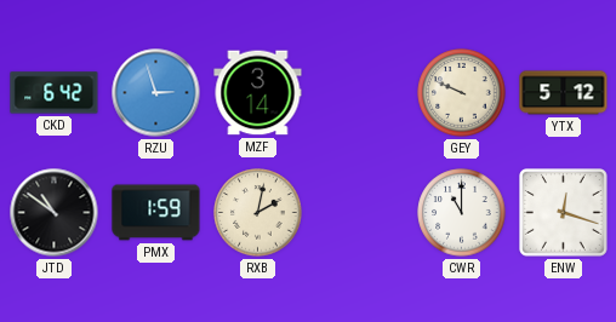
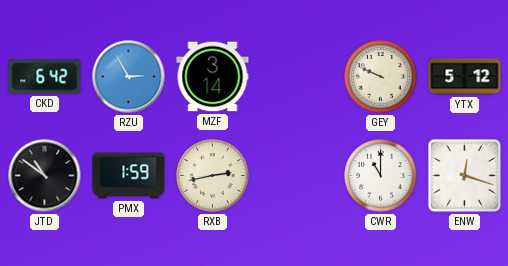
RZU: 2:57 -> 2:55
RXB: 2:02 -> 2:43
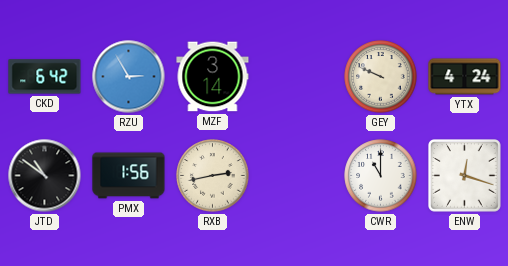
YTX: 5:12 -> 4:24
PMX: 1:59 -> 1:56
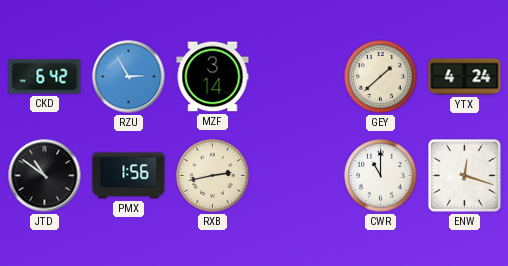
GEY: 9:49 -> 1:38
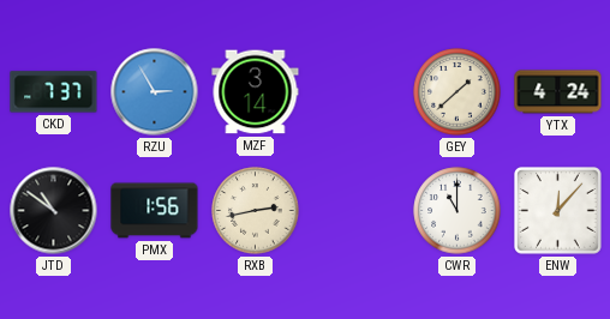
CKD: 6:42 -> 7:37
ENW: 12:18 -> 12:07
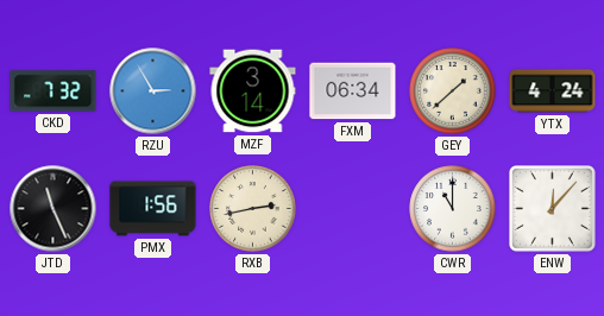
CKD: 7:37 -> 7:32
FXM: none -> 06:34
JTD: 10:51 -> 11:26
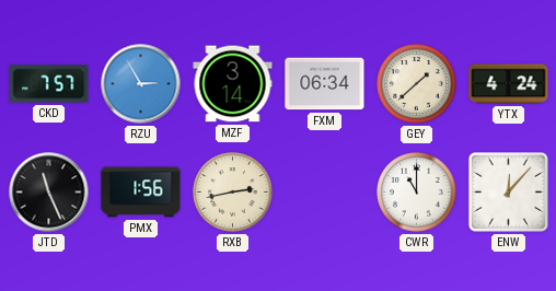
CKD: 7:32 -> 7:57
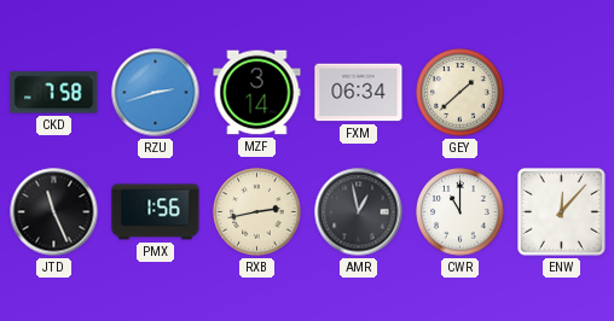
CKD: 7:57 -> 7:58
RZU: 2:55 -> 2:42
YTX: 4:24 -> none
AMR: none -> 12:58
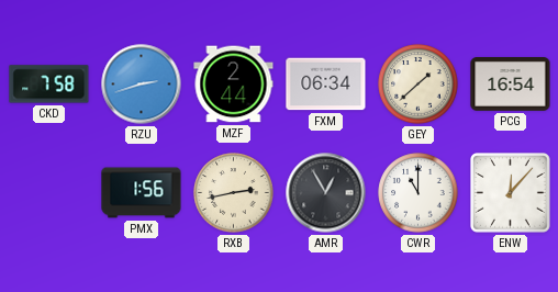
MZF: 3:14 -> 2:44
PCG: none -> 16:54
JTD: 11:26 -> none
AMR: 12:58 -> 12:55
